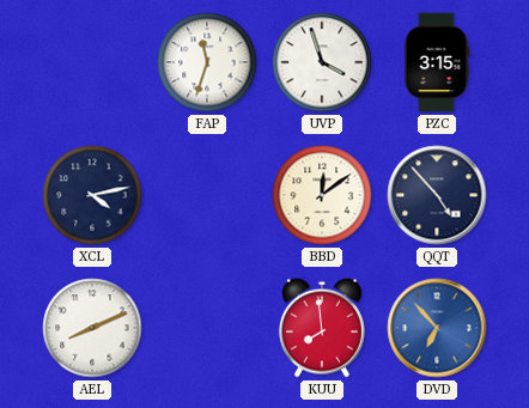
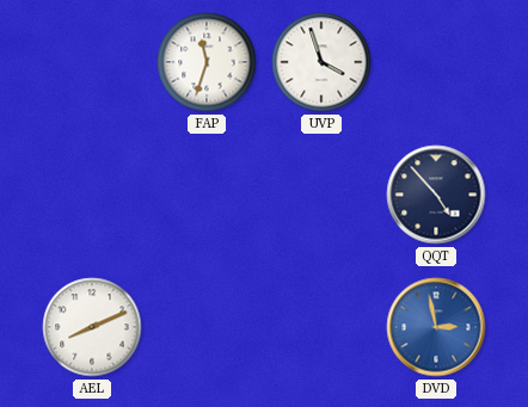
PZC: 3:15 -> none
XCL: 4:13 -> none
BBD: 12:09 -> none
KUU: 7:59 -> none
DVD: 6:53 -> 2:58
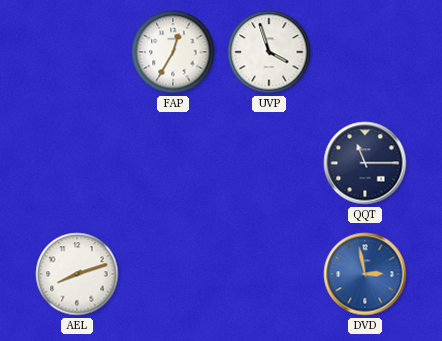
FAP: 11:33 -> 12:35
QQT: 4:53 -> 11:15
AEL: 8:11 -> 8:12
